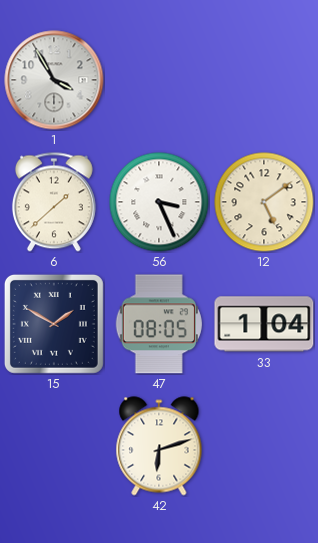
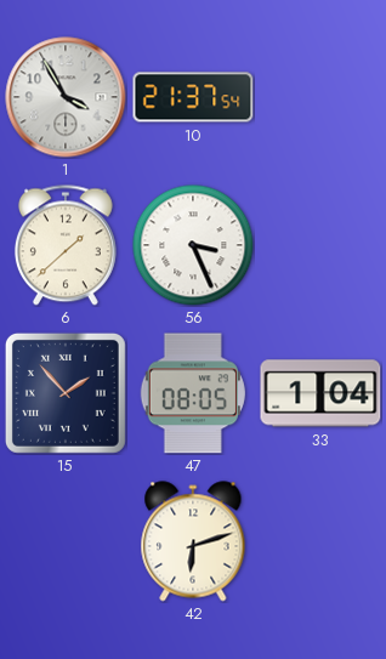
10: none -> 21:37
12: 5:09 -> none
15: 1:50 -> 1:53
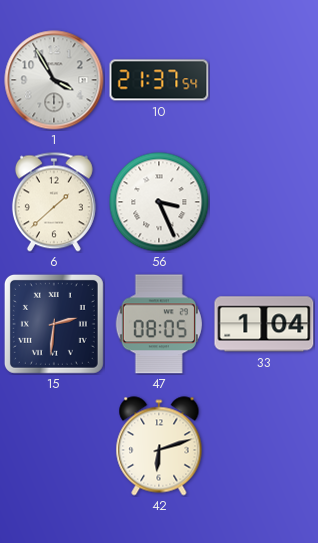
15: 1:53 -> 2:31
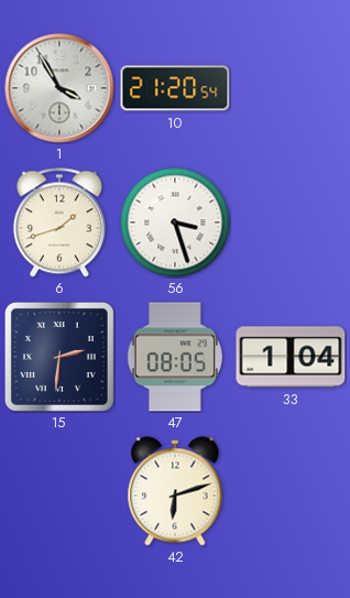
10: 21:37 -> 21:20
6: 1:38 -> 1:42
56: 3:26 -> 3:27
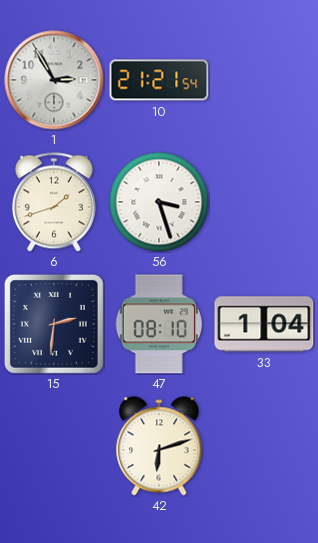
1: 3:55 -> 2:55
10: 21:20 -> 21:21
47: 08:05 -> 08:10
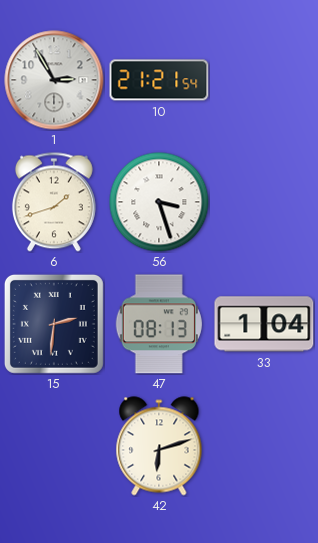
47: 08:10 -> 08:13
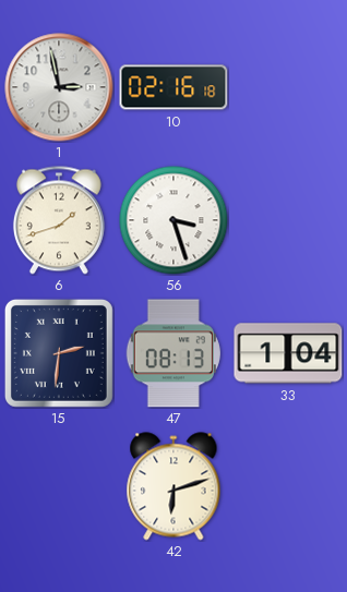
1: 2:55 -> 2:58
10: 21:21 -> 02:16
